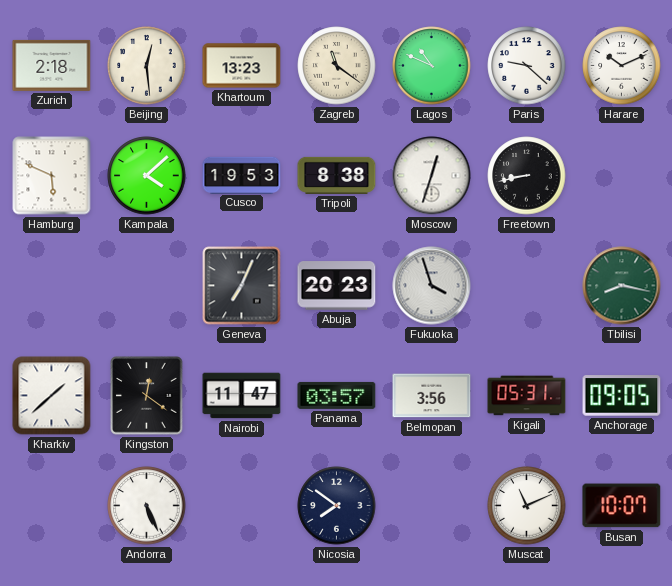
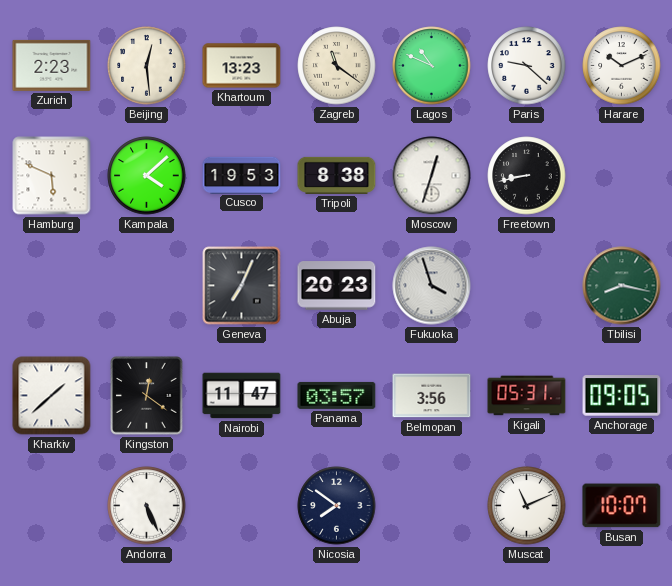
Zurich: 2:18 -> 2:23
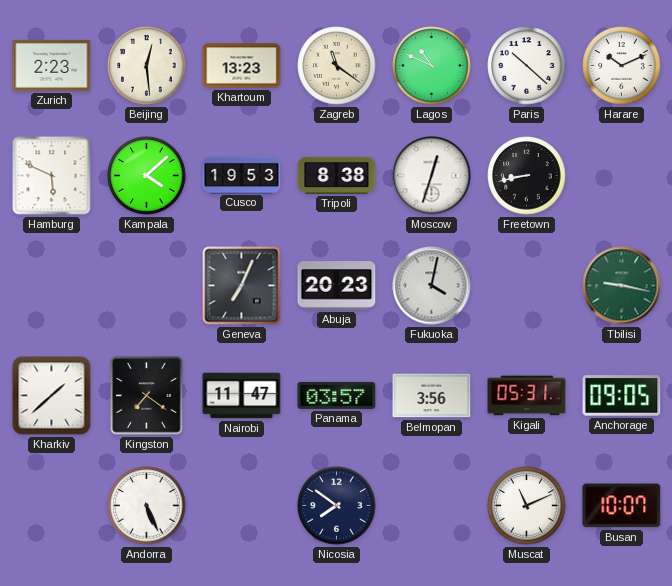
Paris: 9:22 -> 10:22
Fukuoka: 3:57 -> 4:02
Tbilisi: 8:17 -> 9:17
Kingston: 12:21 -> 7:21
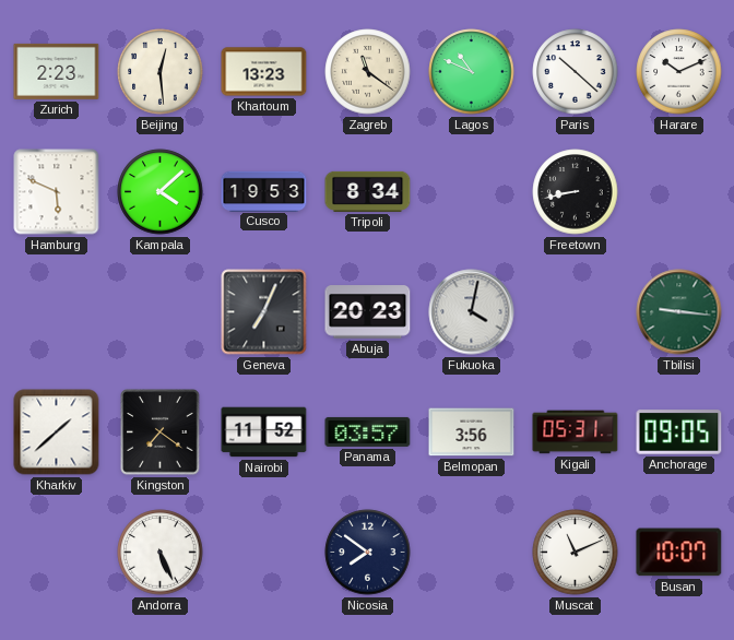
Tripoli: 8:38 -> 8:34
Moscow: 12:33 -> none
Tbilisi: 9:17 -> 9:16
Nairobi: 11:47 -> 11:52
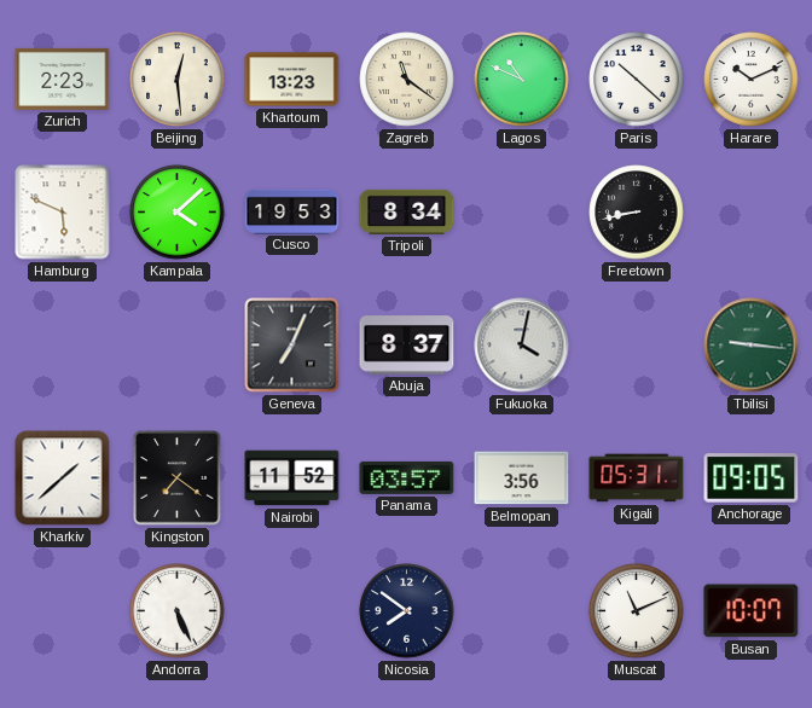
Abuja: 20:23 -> 8:37
